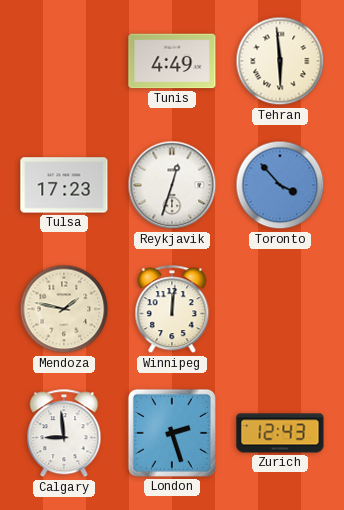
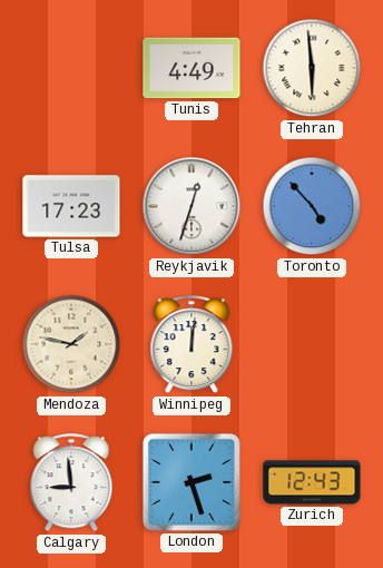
Toronto: 3:53 -> 4:53
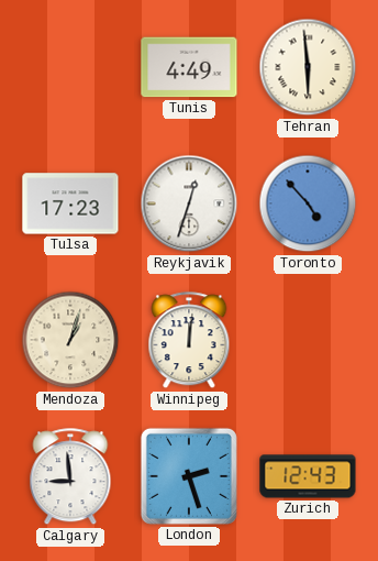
Mendoza: 1:47 -> 1:03
